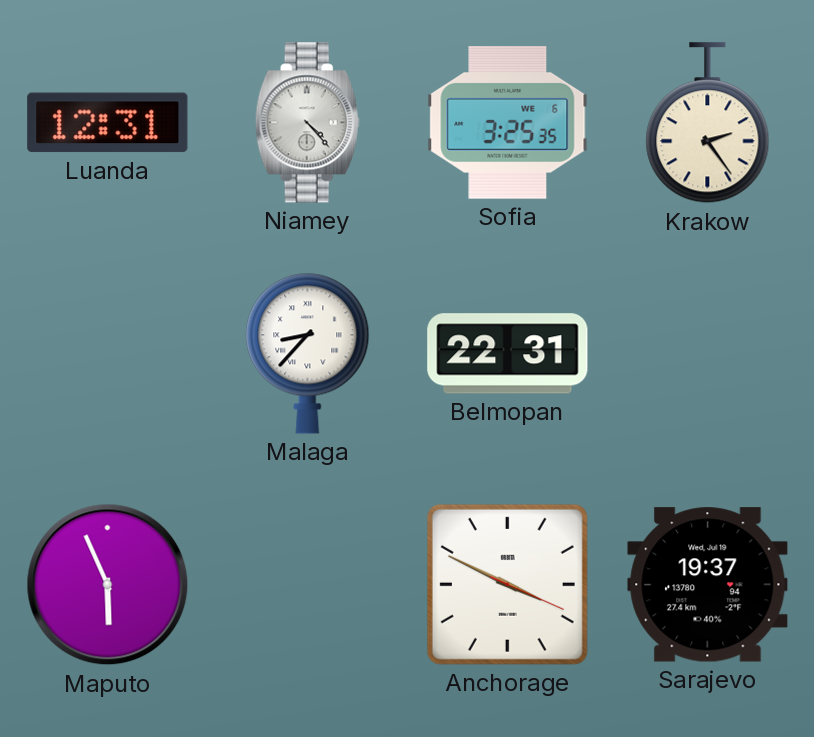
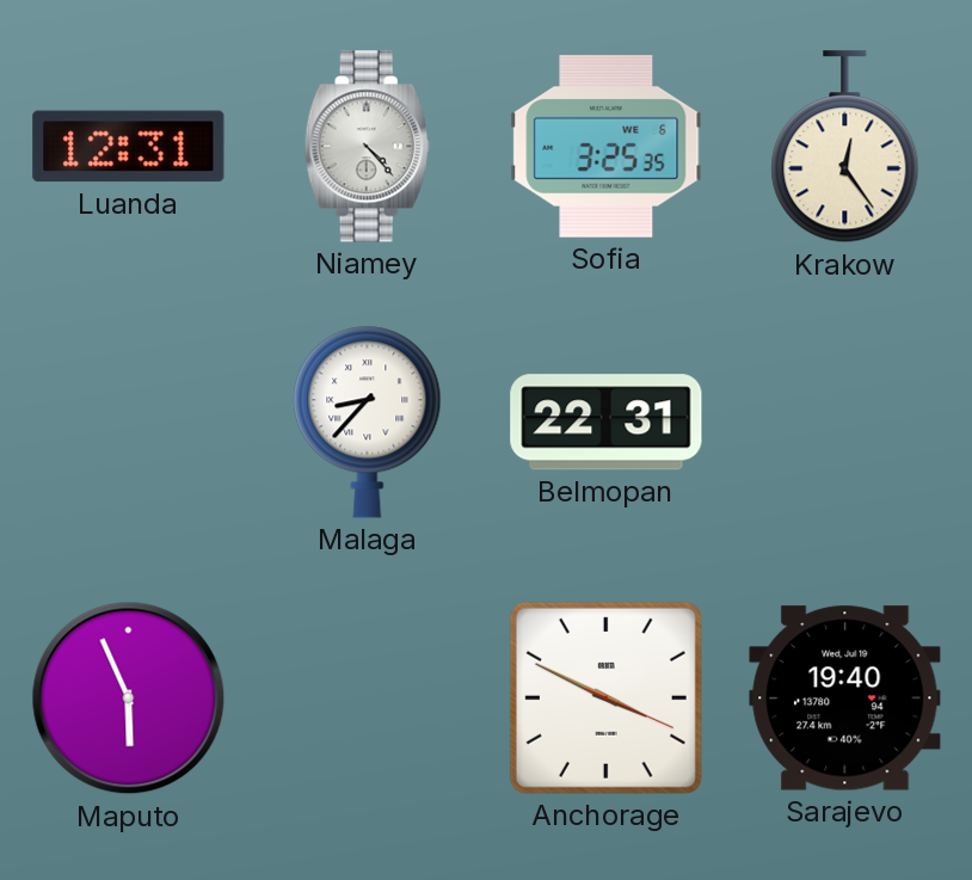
Krakow: 2:24 -> 12:24
Sarajevo: 19:37 -> 19:40
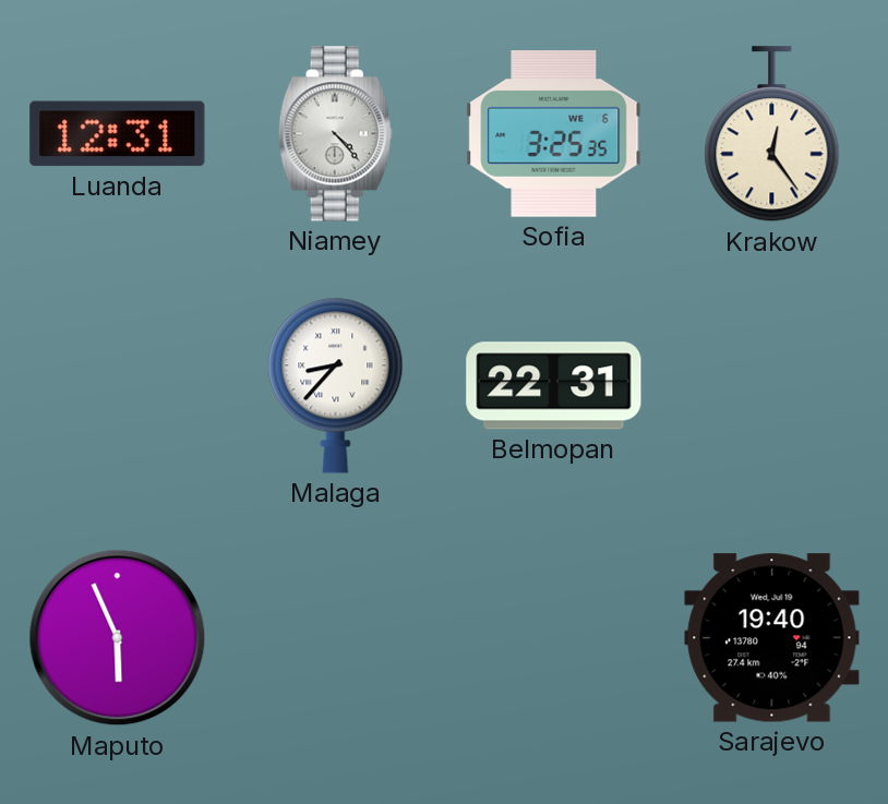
Anchorage: 3:49 -> none
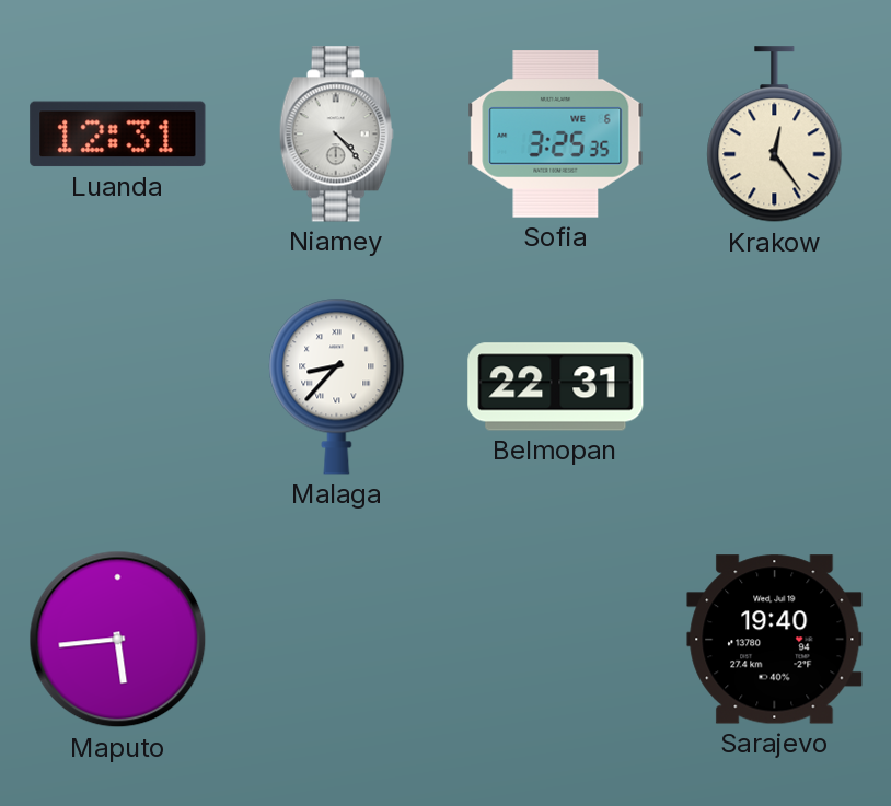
Maputo: 5:56 -> 5:44
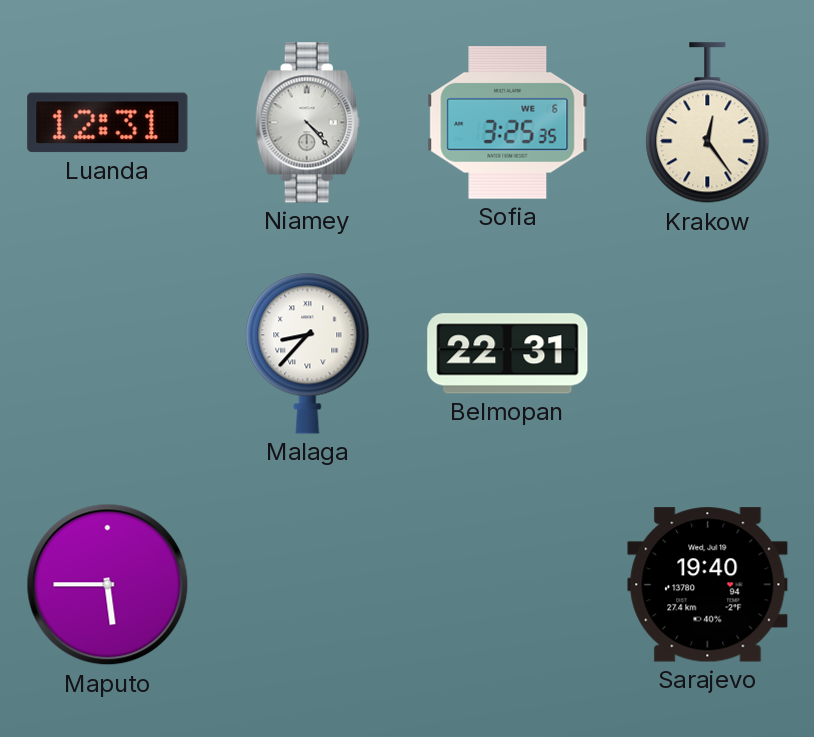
Maputo: 5:44 -> 5:45
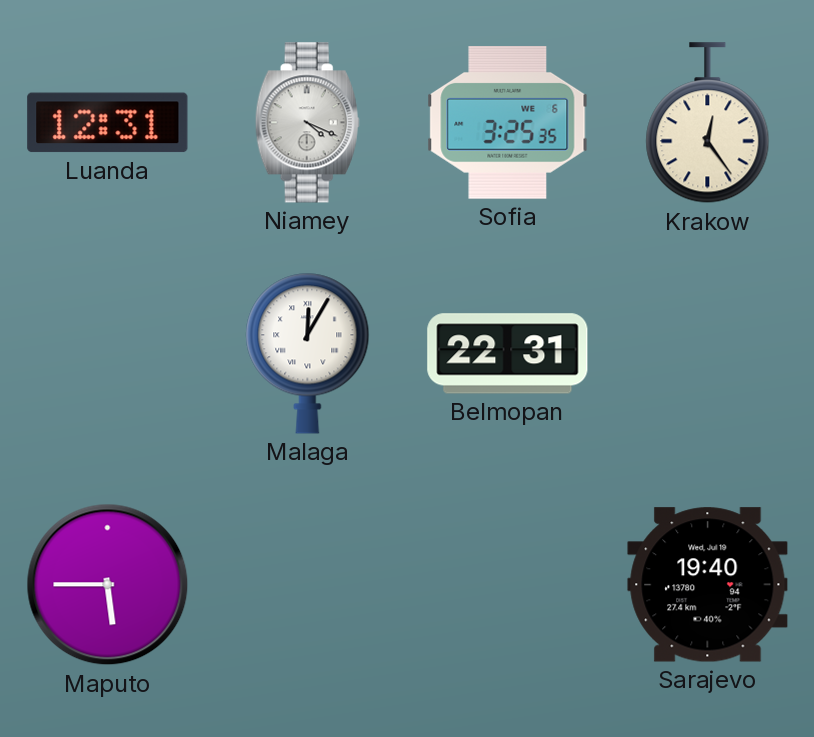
Niamey: 4:23 -> 4:19
Malaga: 8:37 -> 12:05
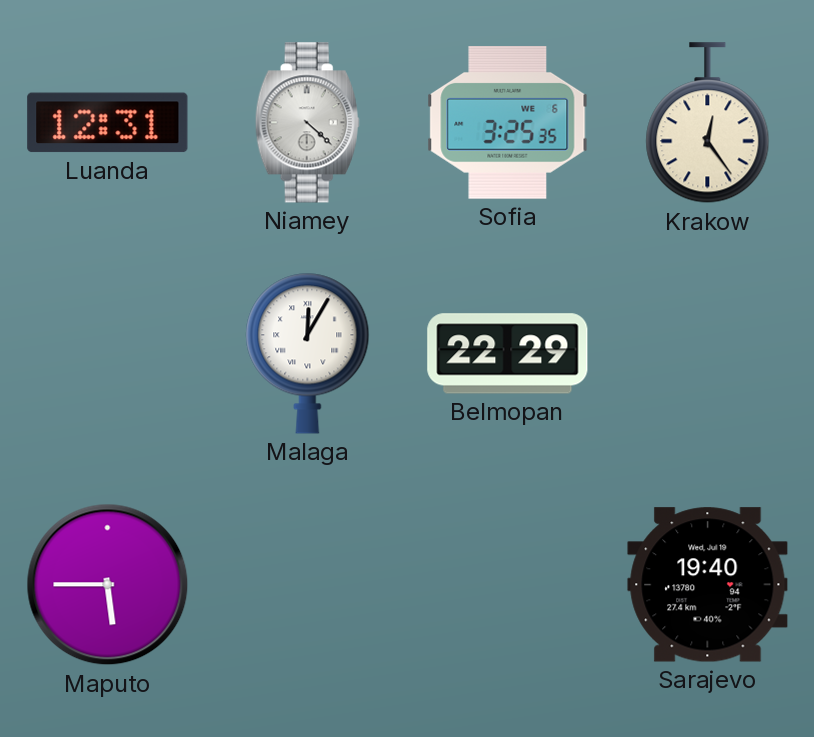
Niamey: 4:19 -> 4:22
Belmopan: 22:31 -> 22:29
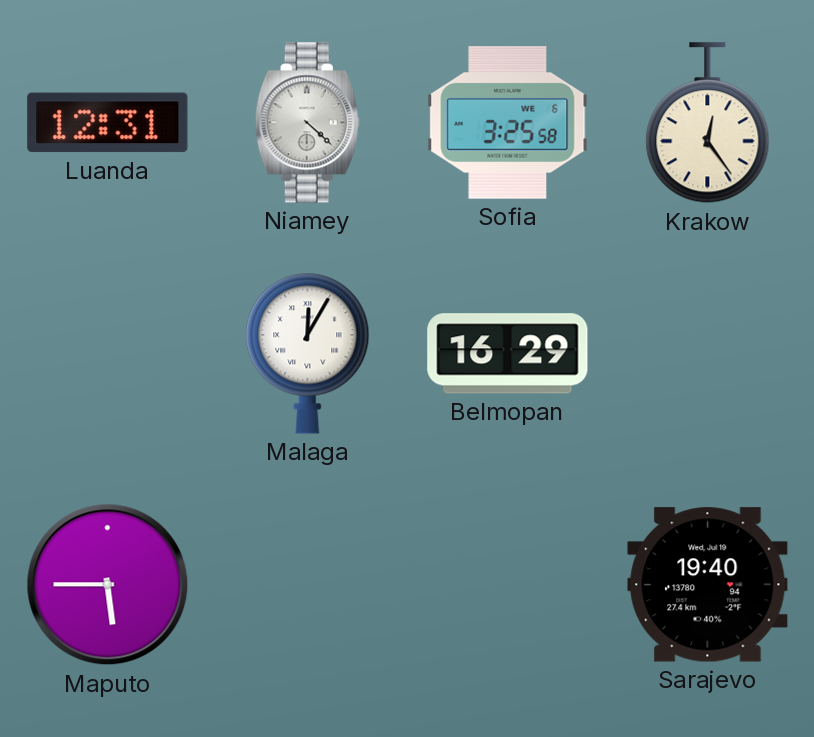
Sofia: 3:25:35 -> 3:25:58
Belmopan: 22:29 -> 16:29
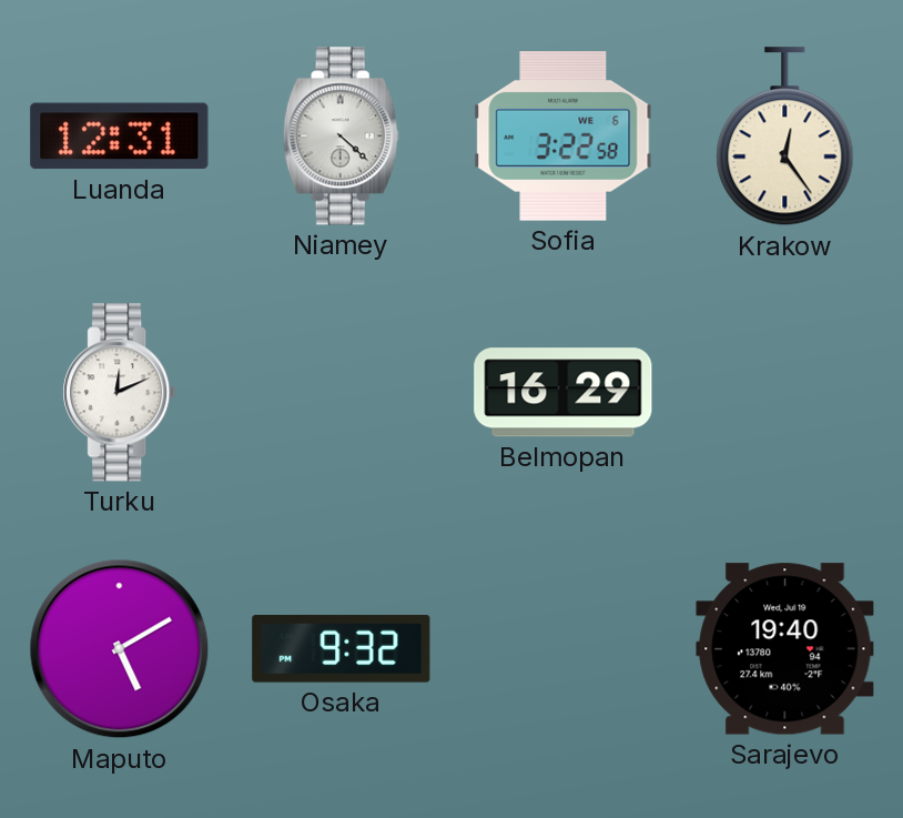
Sofia: 3:25 -> 3:22
Turku: none -> 12:11
Malaga: 12:05 -> none
Maputo: 5:45 -> 5:10
Osaka: none -> 9:32
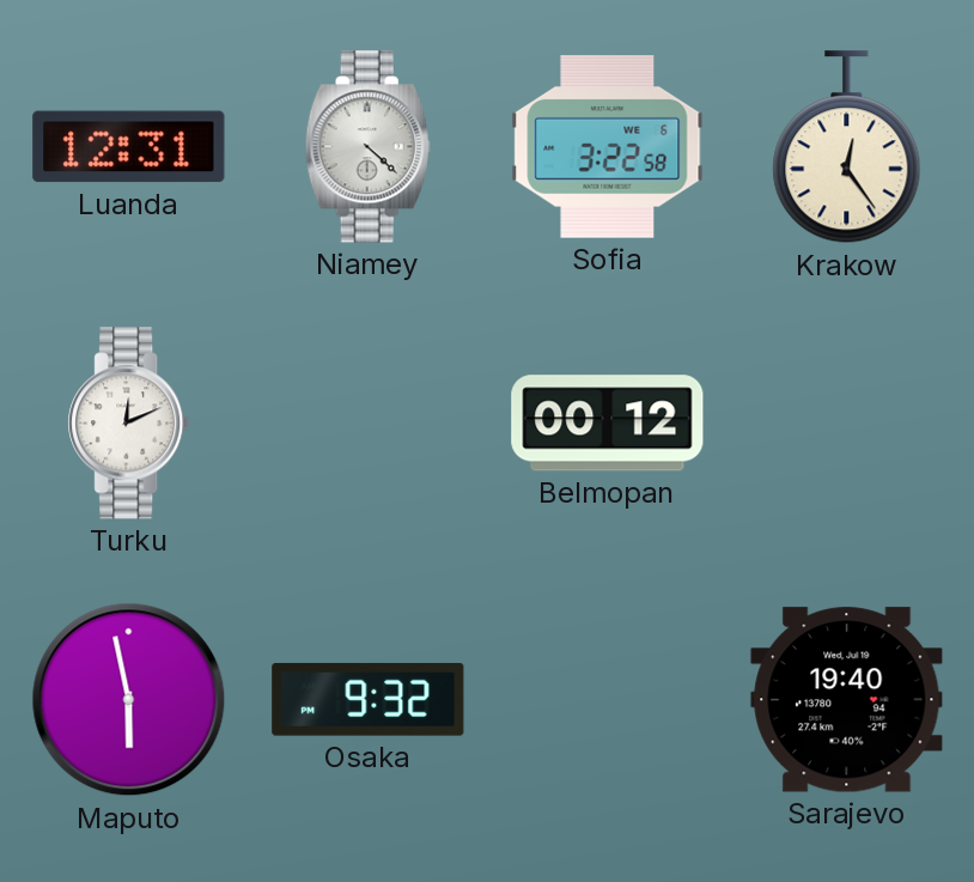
Belmopan: 16:29 -> 00:12
Maputo: 5:10 -> 5:58
